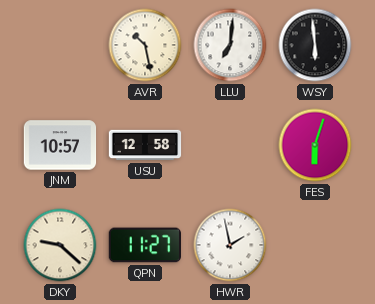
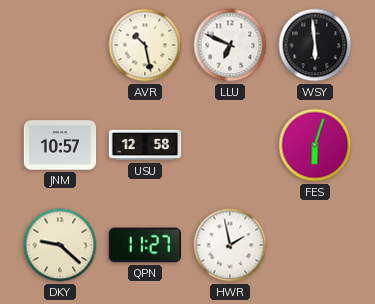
LLU: 7:01 -> 6:49
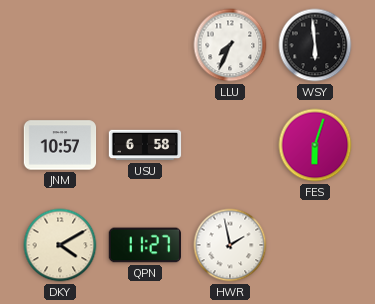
AVR: 10:28 -> none
LLU: 6:49 -> 7:34
USU: 12:58 -> 6:58
DKY: 9:22 -> 4:10
